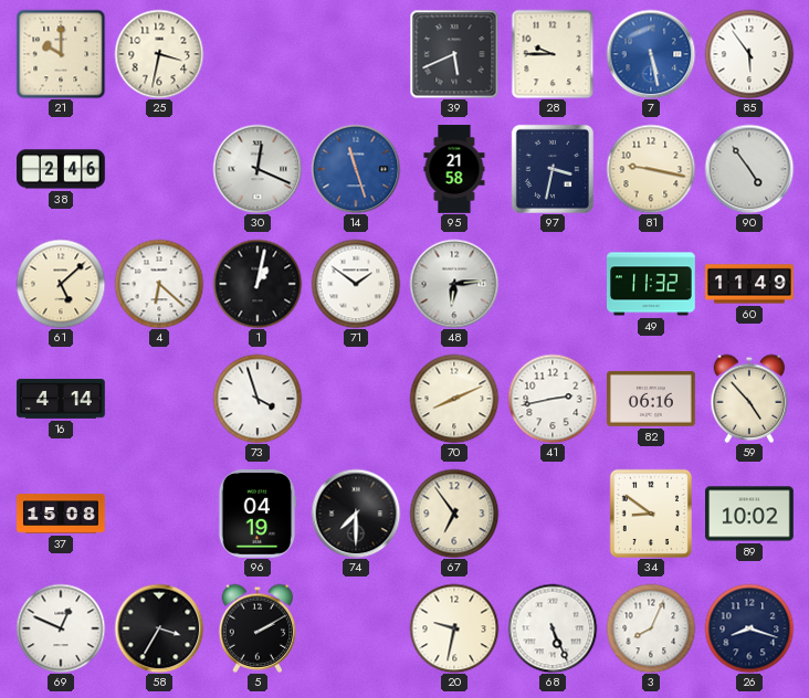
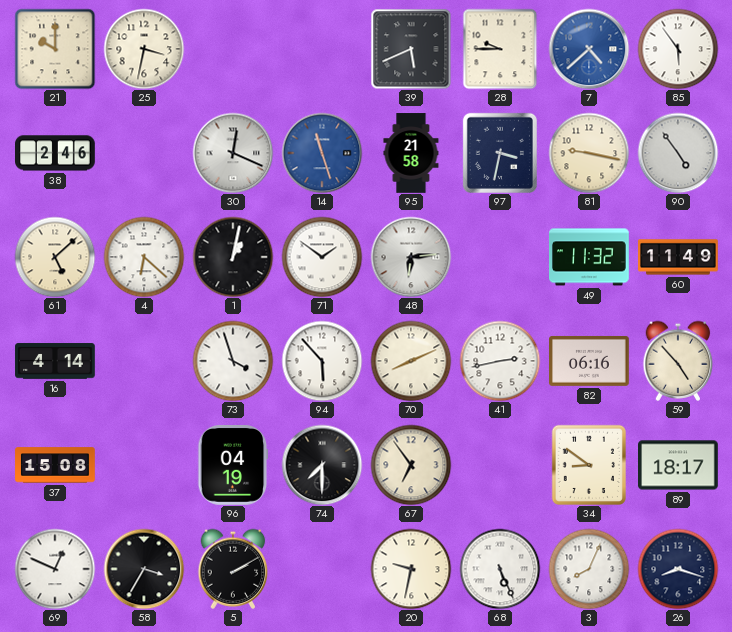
7: 5:28 -> 4:38
94: none -> 5:53
89: 10:02 -> 18:17
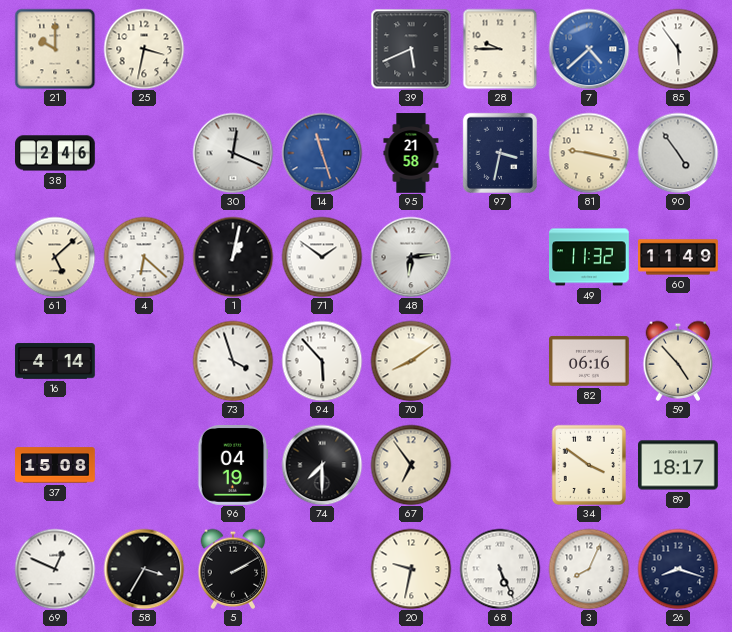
70: 8:11 -> 8:09
41: 2:43 -> none
34: 8:51 -> 3:51
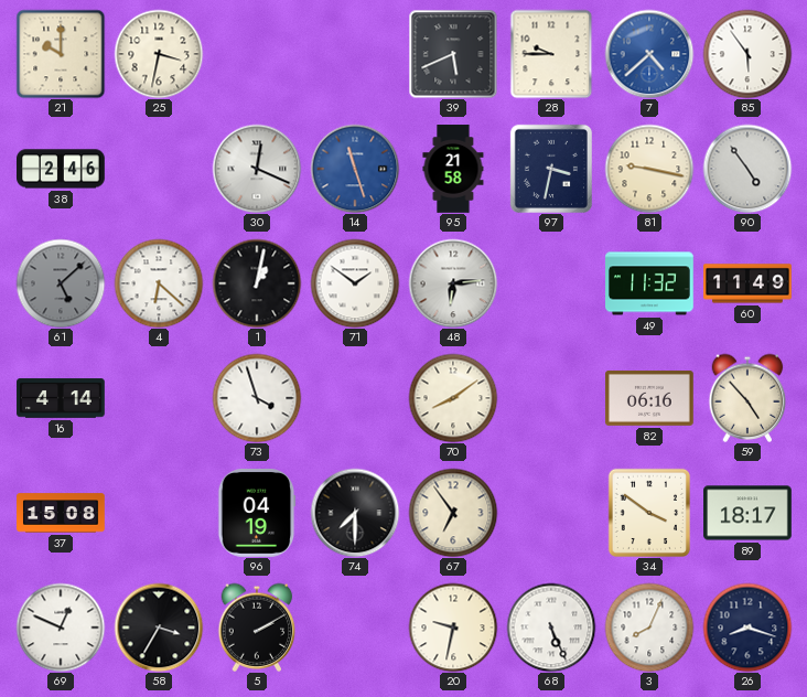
61 dial: cream -> grey
94: 5:53 -> none
